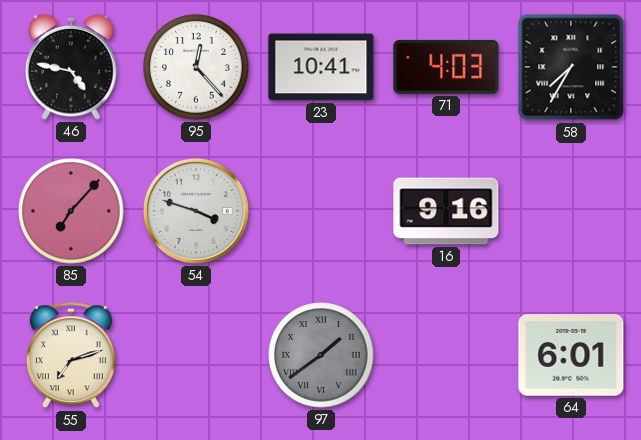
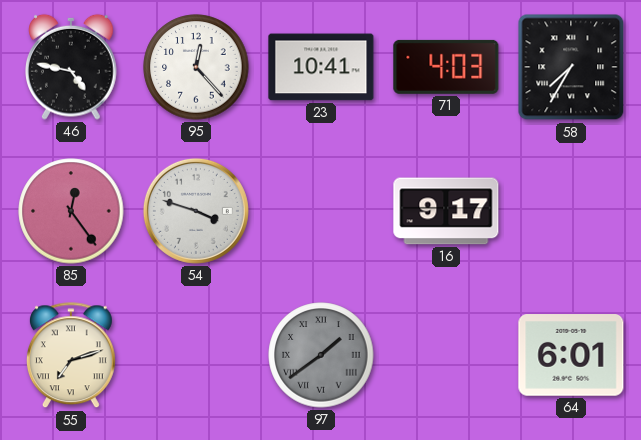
85: 7:07 -> 12:24
16: 9:16 -> 9:17
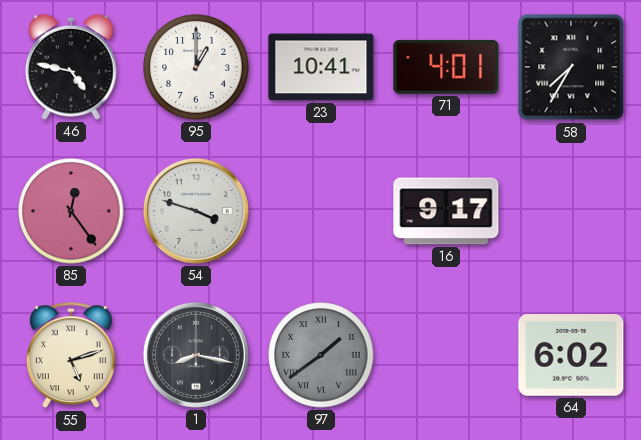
95: 12:23 -> 1:00
71: 4:03 -> 4:01
55: 7:12 -> 5:12
1: none -> 8:17
64: 6:01 -> 6:02
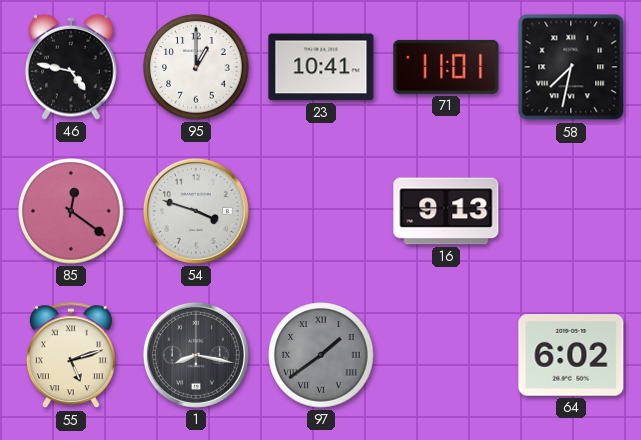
71: 4:01 -> 11:01
58: 7:35 -> 7:32
85: 12:24 -> 12:21
16: 9:17 -> 9:13
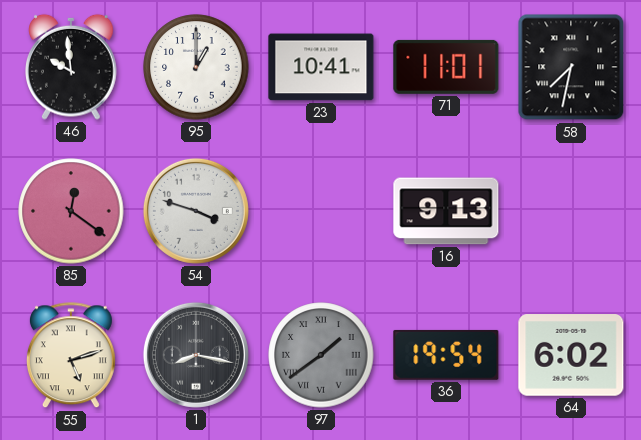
46: 4:47 -> 9:59
36: none -> 19:54
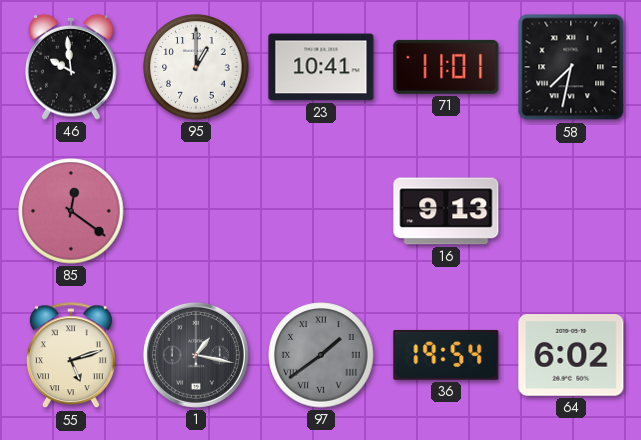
54: 3:48 -> none
1: 8:17 -> 1:17
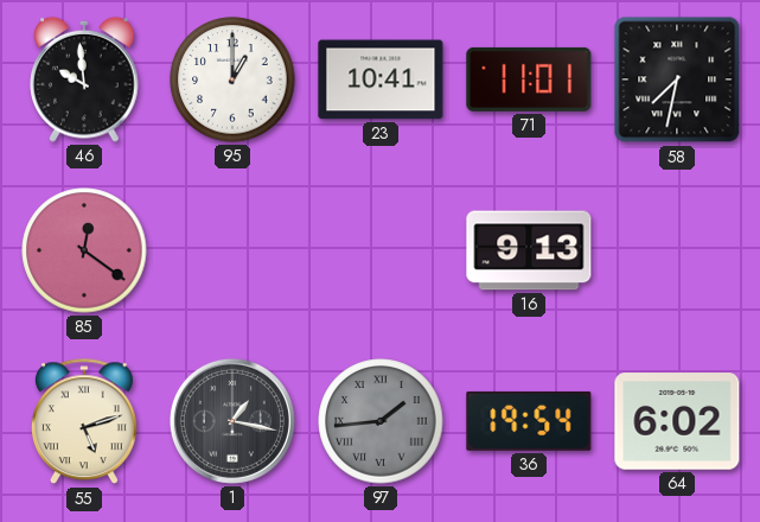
97: 1:39 -> 1:44
